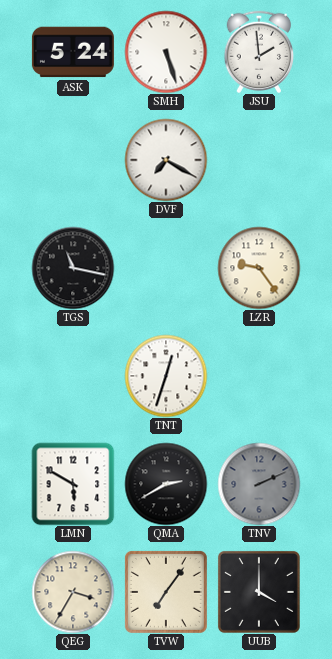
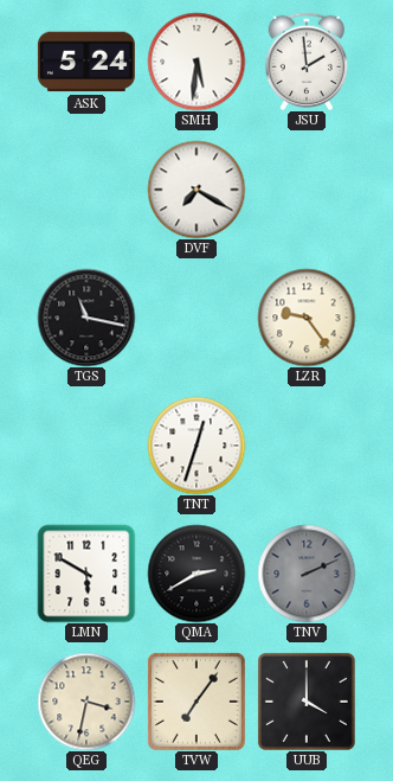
SMH: 5:27 -> 5:31
QEG: 3:35 -> 3:32
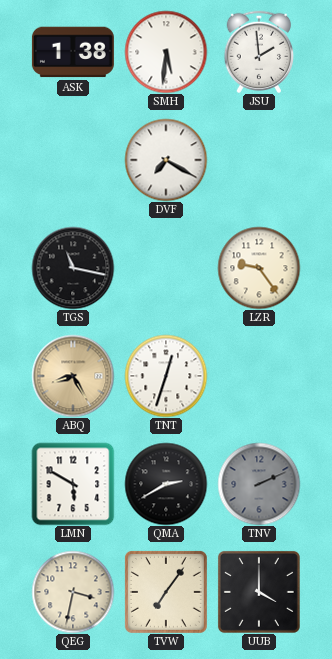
ASK: 5:24 -> 1:38
ABQ: none -> 8:25
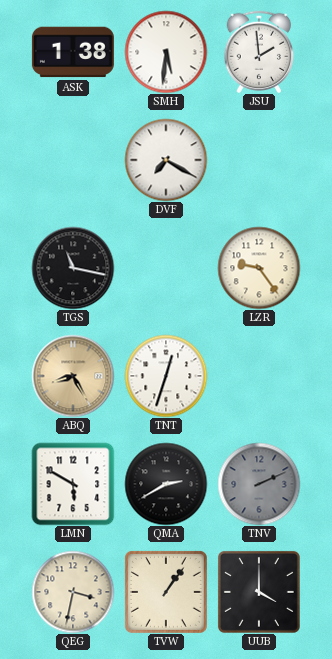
TVW: 7:06 -> 1:06
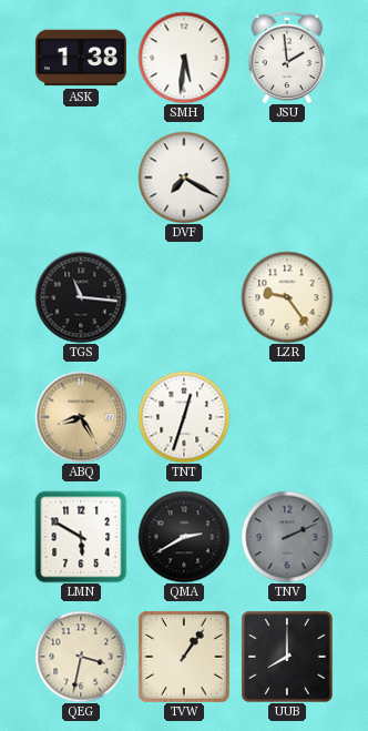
TGS: 11:17 -> 11:16
UUB: 4:00 -> 8:00
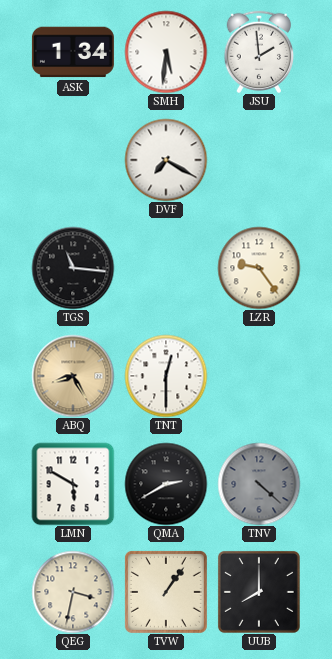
ASK: 1:38 -> 1:34
TNT: 12:33 -> 12:30
TNV: 2:11 -> 4:22
